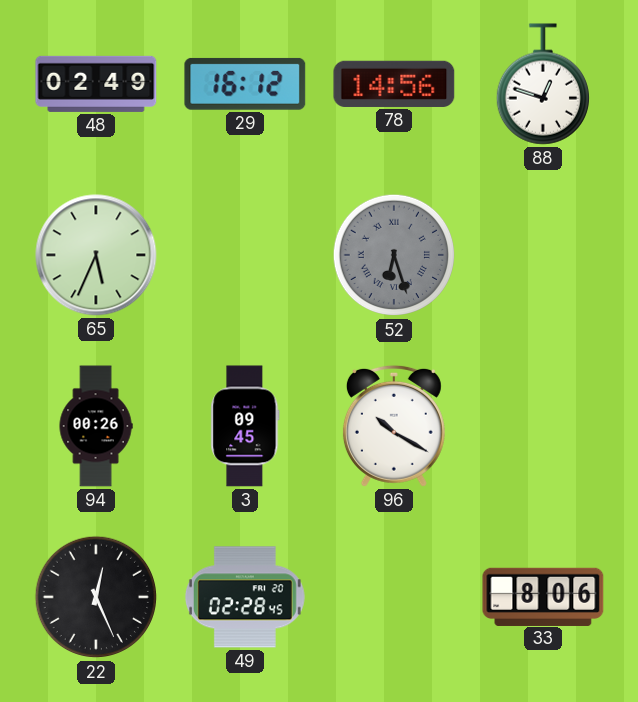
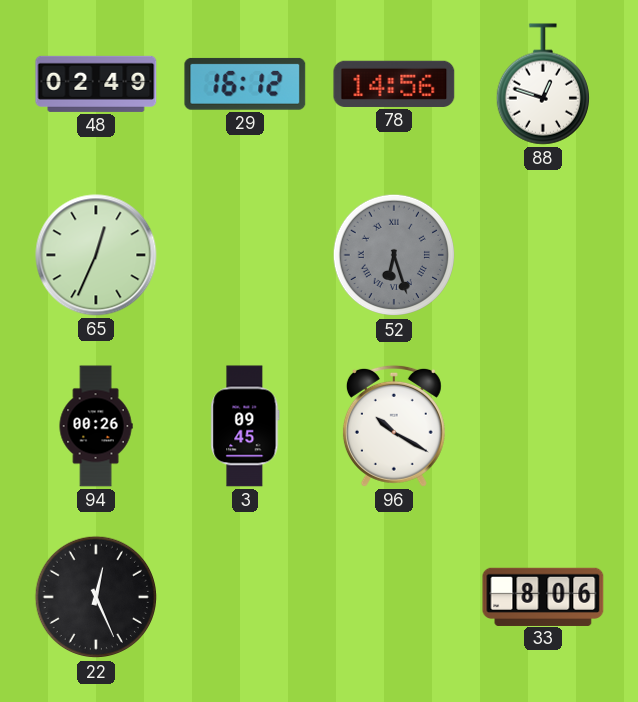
65: 5:34 -> 12:34
49: 02:28 -> none
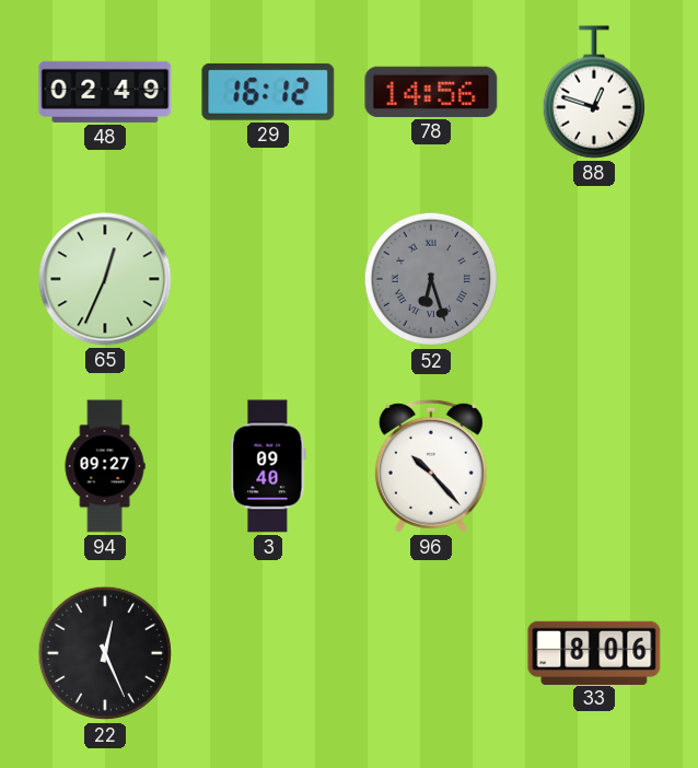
94: 00:26 -> 09:27
3: 09:45 -> 09:40
96: 10:20 -> 10:23
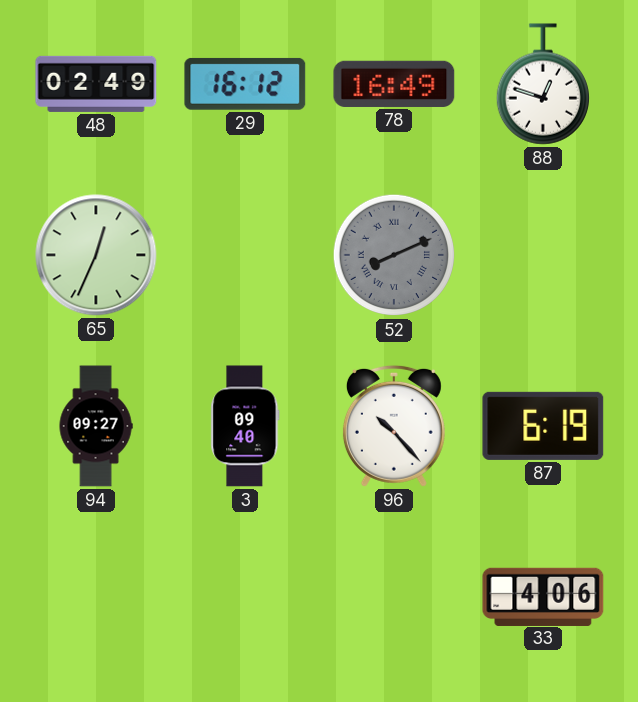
78: 14:56 -> 16:49
52: 6:27 -> 8:11
87: none -> 6:19
22: 12:26 -> none
33: 8:06 -> 4:06
